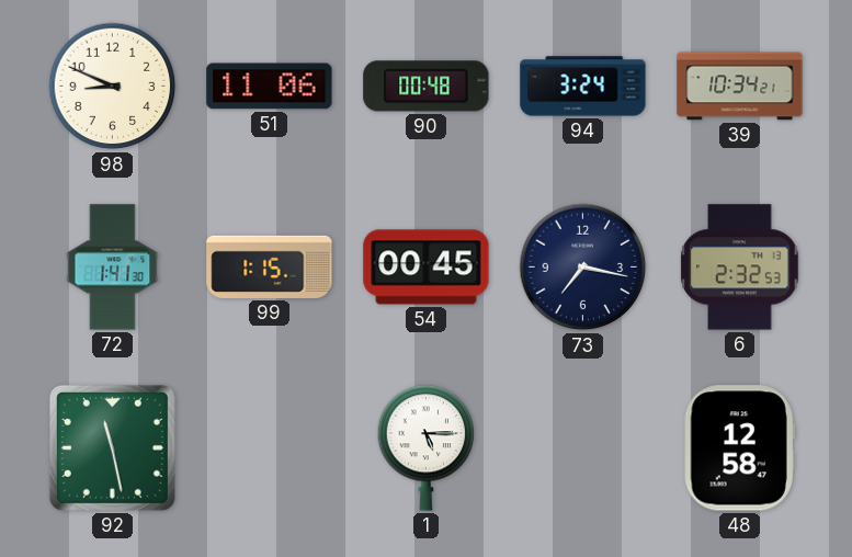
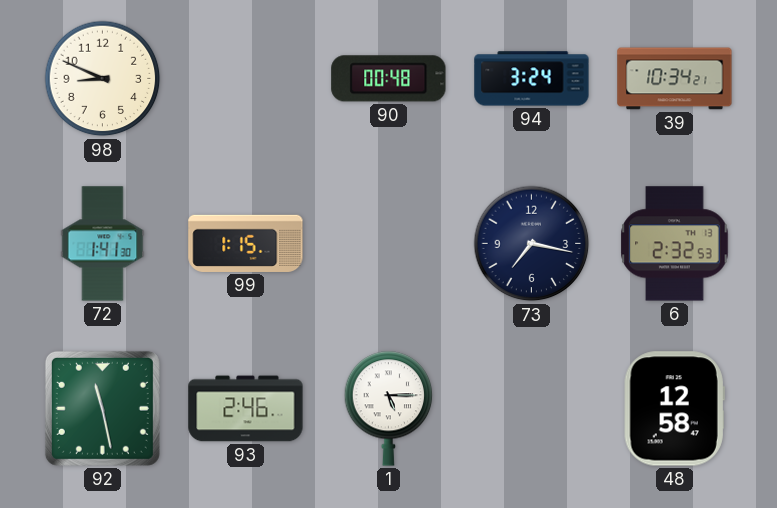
51: 11:06 -> none
54: 00:45 -> none
93: none -> 2:46
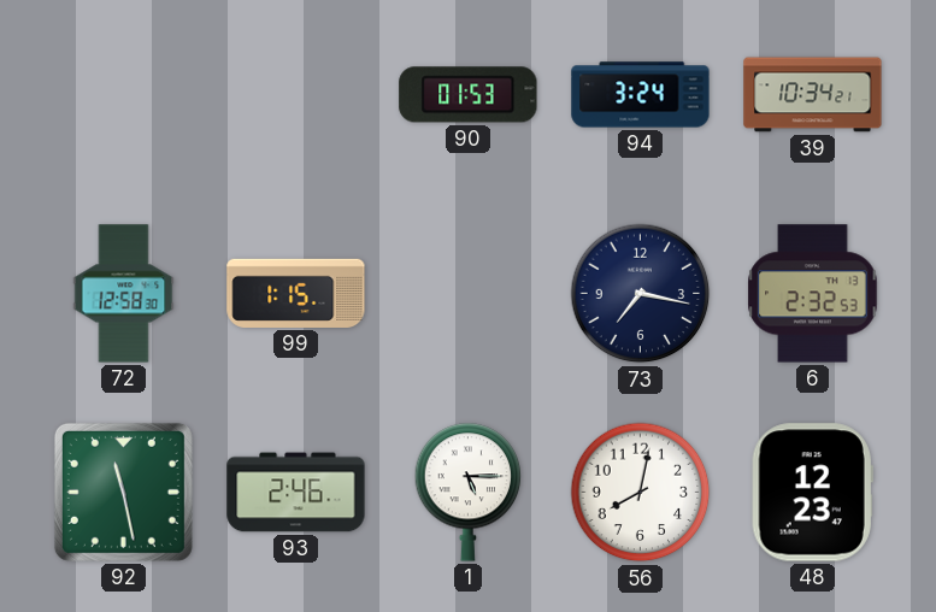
98: 8:49 -> none
90: 00:48 -> 01:53
72: 1:41 -> 12:58
56: none -> 8:02
48: 12:58 -> 12:23
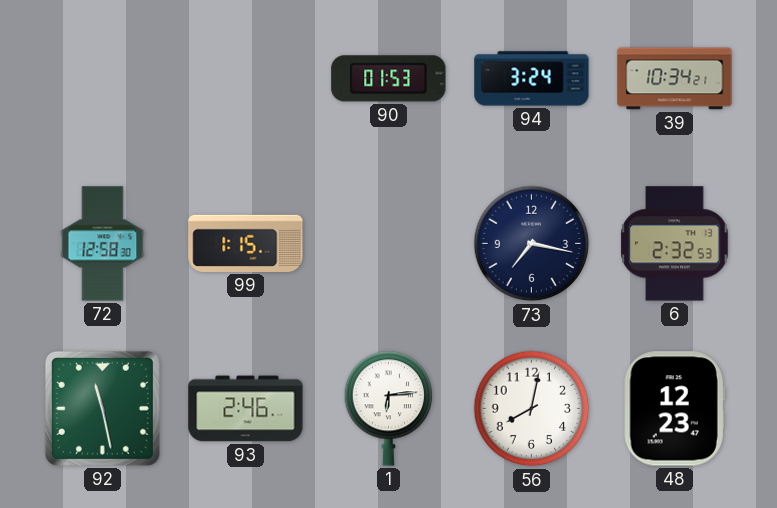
1: 5:15 -> 6:14
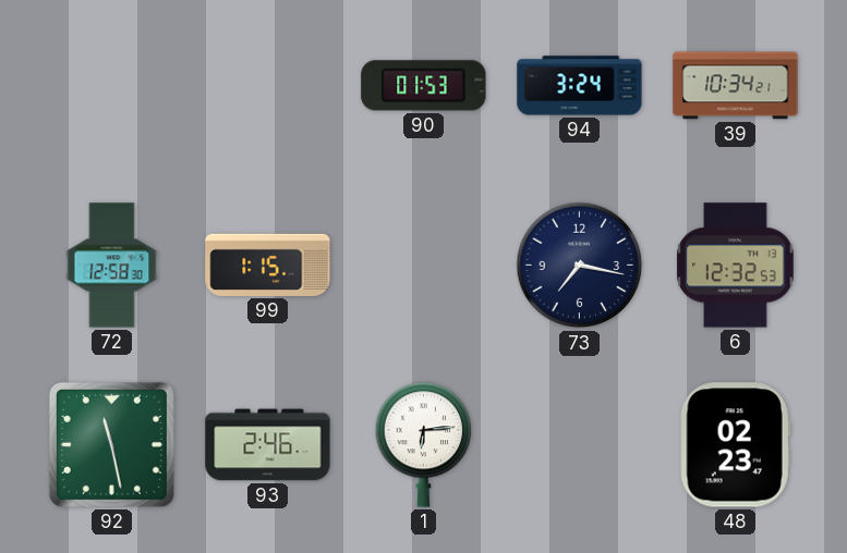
6: 2:32 -> 12:32
56: 8:02 -> none
48: 12:23 -> 02:23
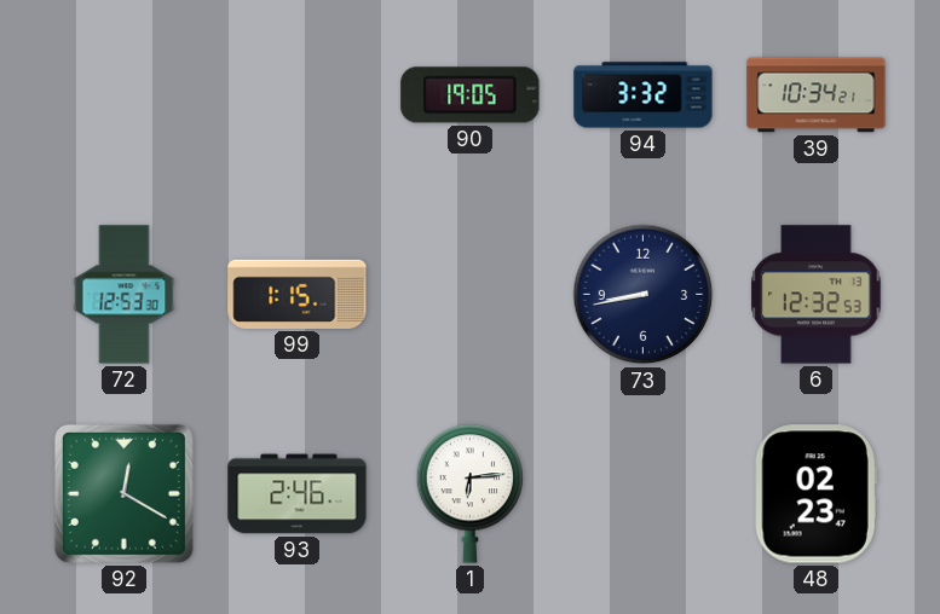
90: 01:53 -> 19:05
94: 3:24 -> 3:32
72: 12:58 -> 12:53
73: 7:17 -> 8:43
92: 11:28 -> 12:20
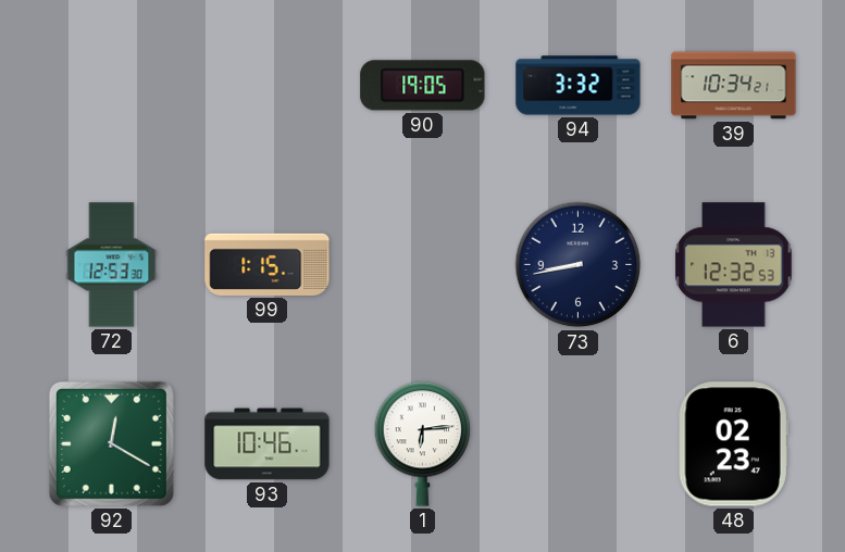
93: 2:46 -> 10:46
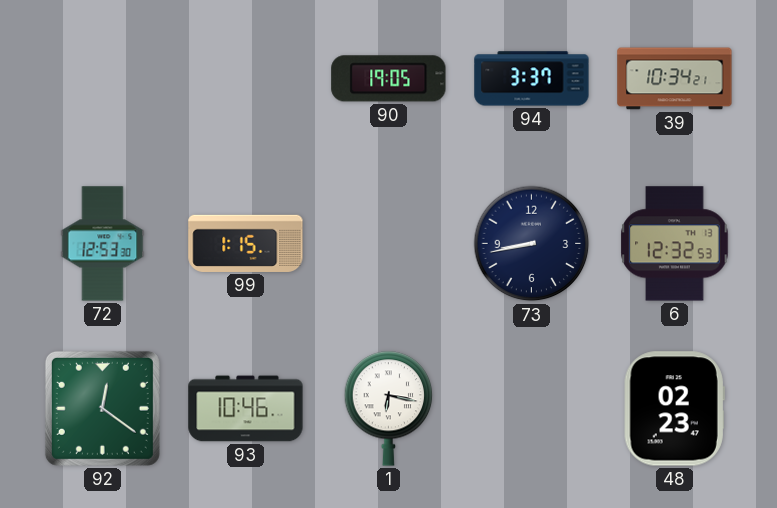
94: 3:32 -> 3:37
92: 12:20 -> 12:21
1: 6:14 -> 6:17
